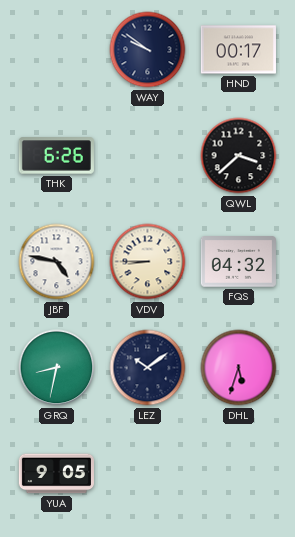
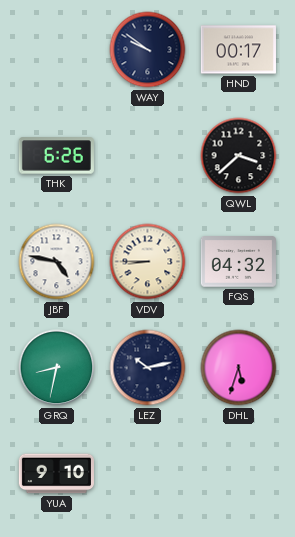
LEZ: 10:09 -> 10:13
YUA: 9:05 -> 9:10
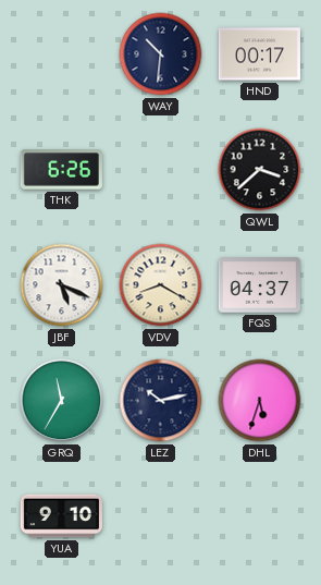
WAY: 9:51 -> 10:31
JBF: 4:47 -> 5:19
VDV: 8:45 -> 8:20
FQS: 04:32 -> 04:37
GRQ: 8:32 -> 11:35
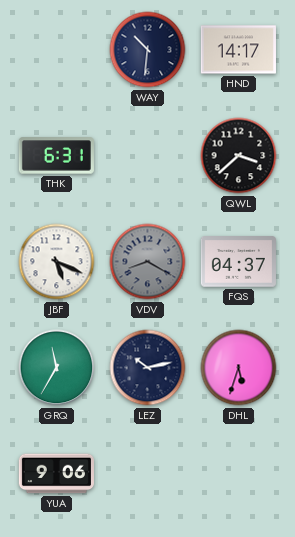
HND: 00:17 -> 14:17
THK: 6:26 -> 6:31
VDV dial: cream -> grey
YUA: 9:10 -> 9:06
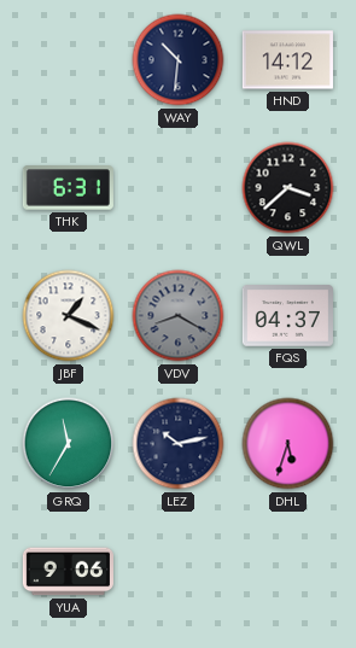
HND: 14:17 -> 14:12
JBF: 5:19 -> 1:19
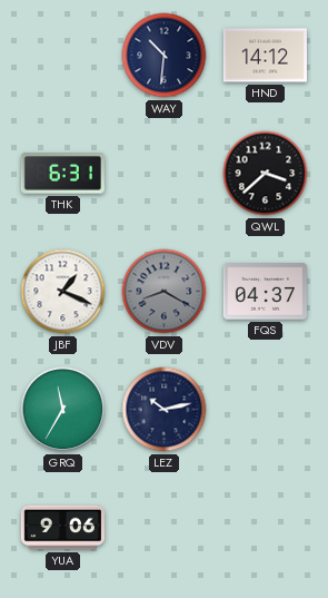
DHL: 5:33 -> none
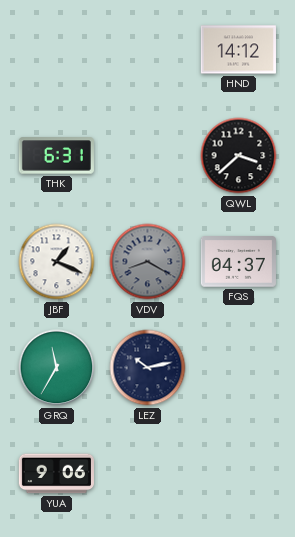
WAY: 10:31 -> none
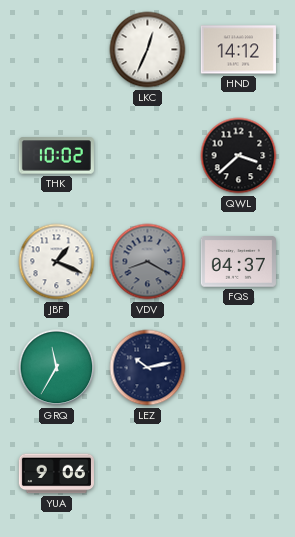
LKC: none -> 12:34
THK: 6:31 -> 10:02
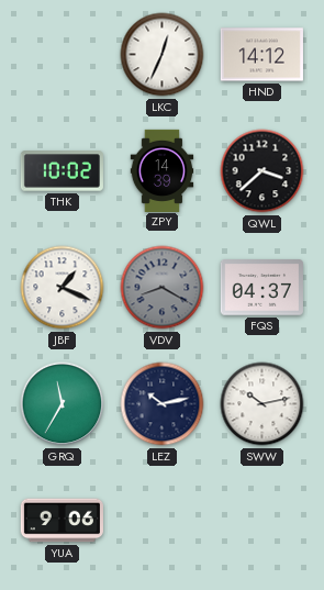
ZPY: none -> 14:39
SWW: none -> 10:13
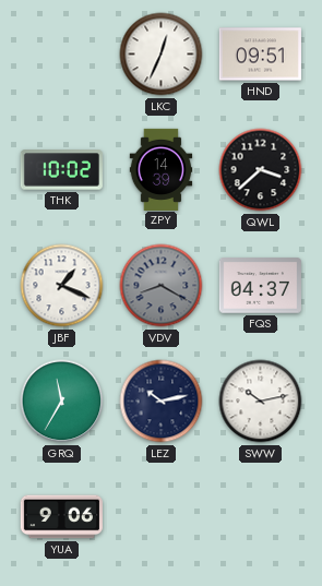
HND: 14:12 -> 09:51
